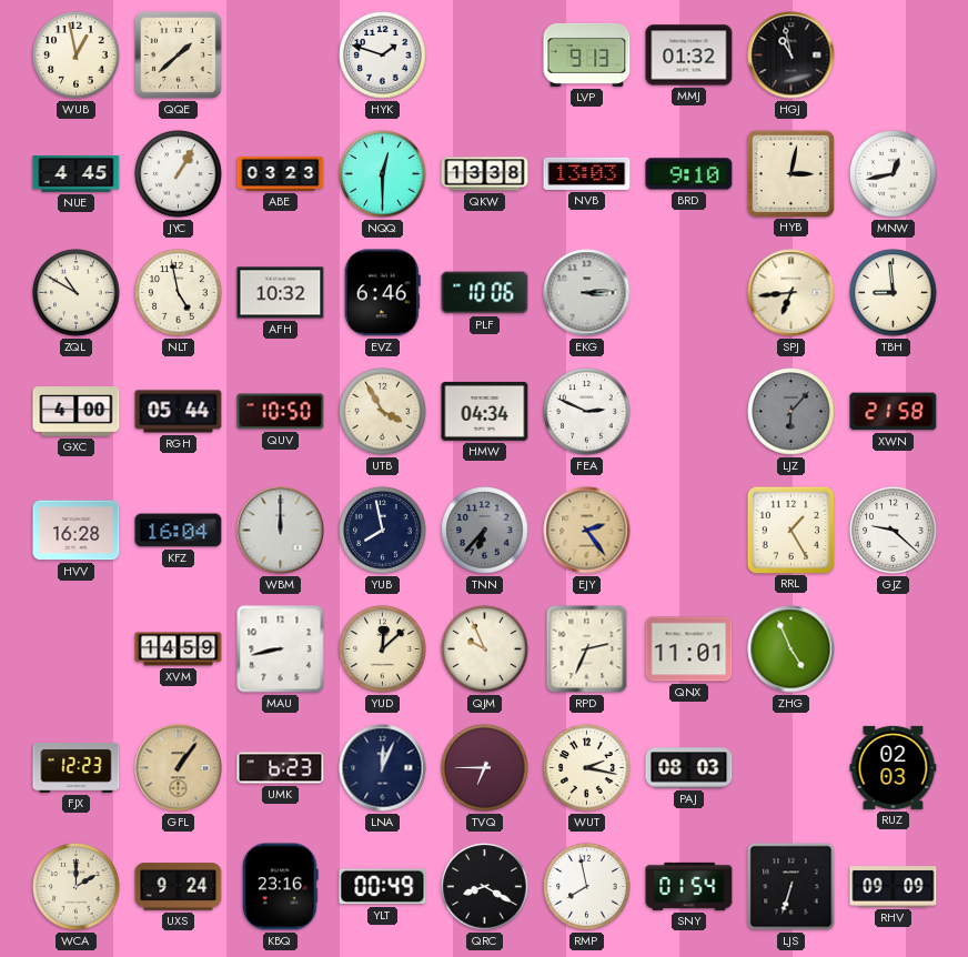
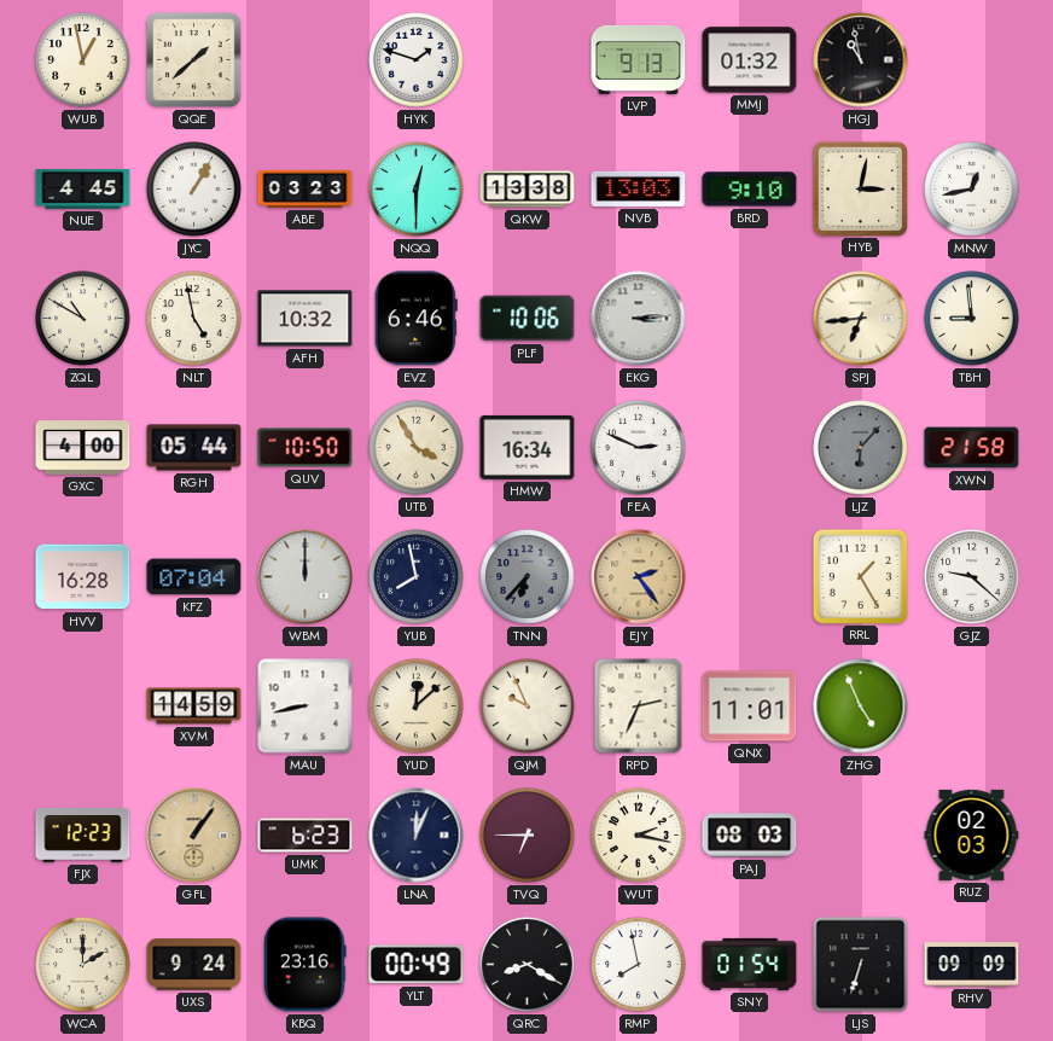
HMW: 04:34 -> 16:34
KFZ: 16:04 -> 07:04
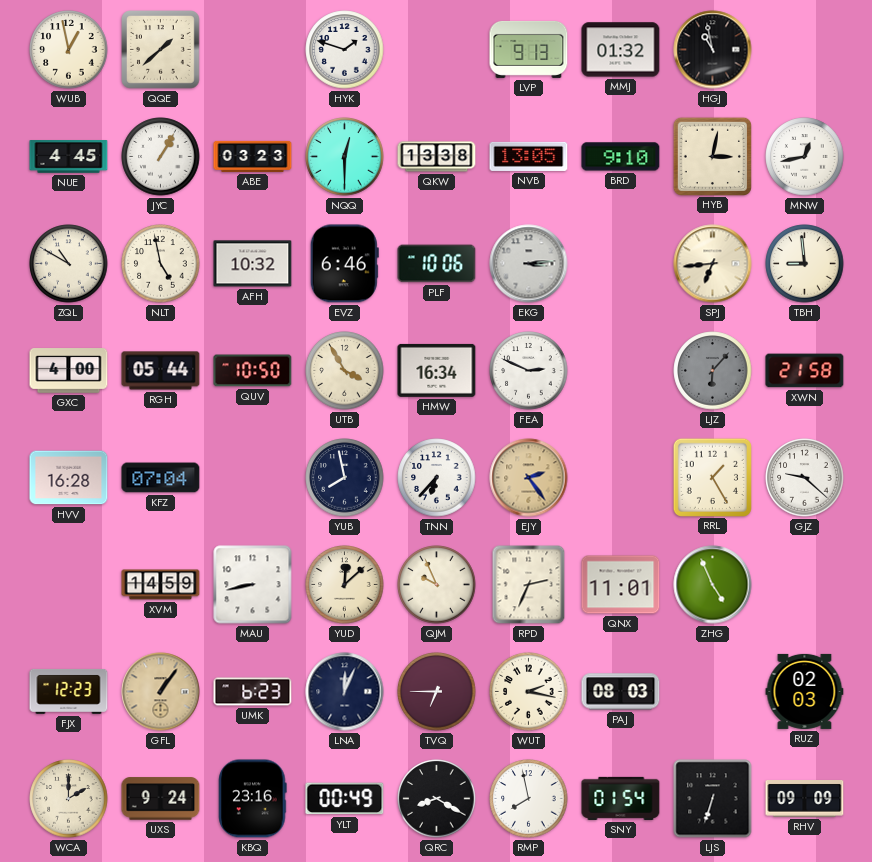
NVB: 13:03 -> 13:05
WBM: 12:00 -> none
TNN dial: grey -> white
